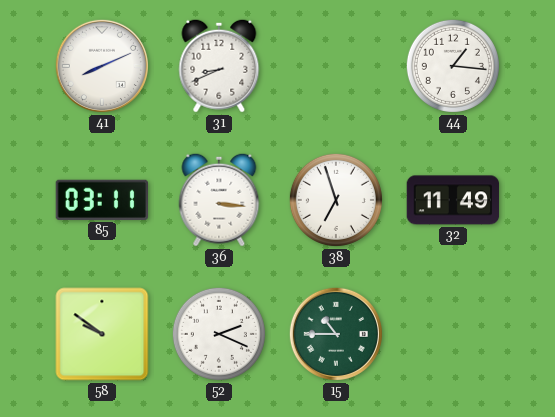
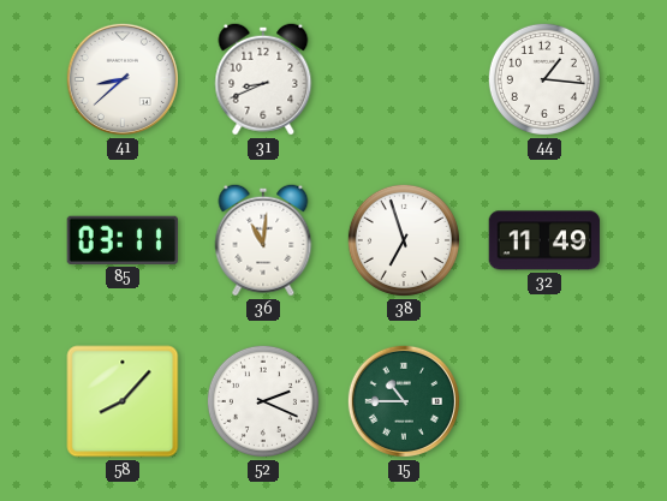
41: 8:11 -> 8:38
36: 3:16 -> 11:01
58: 9:51 -> 8:07
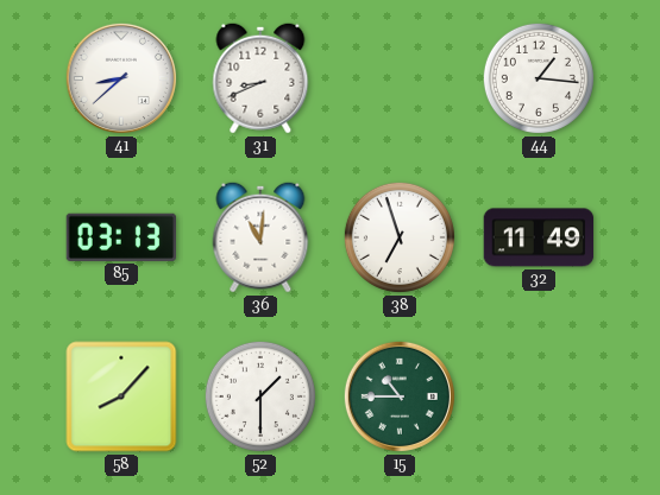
85: 03:11 -> 03:13
52: 2:19 -> 1:30
